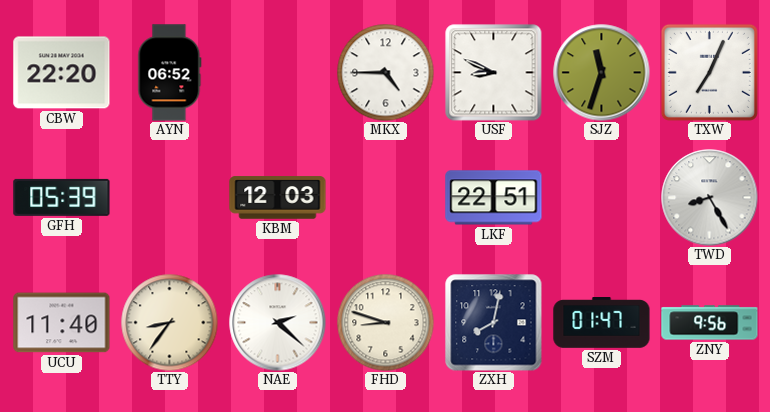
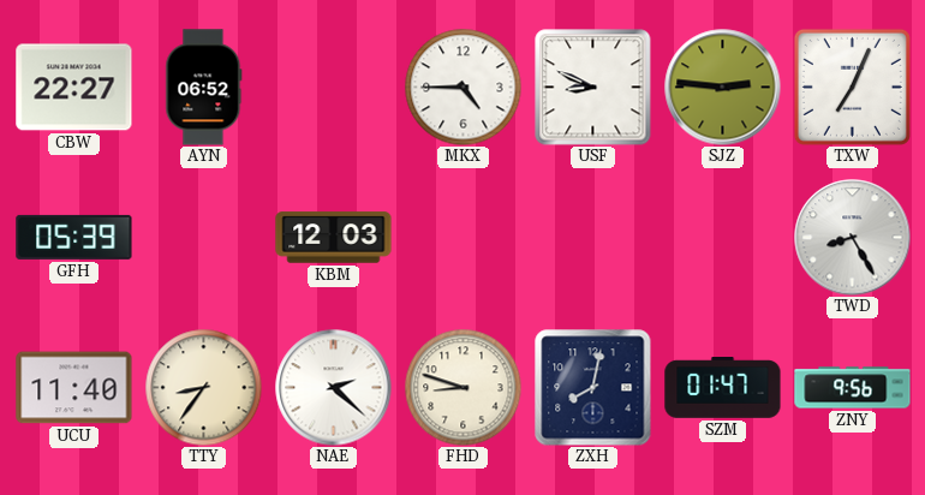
CBW: 22:20 -> 22:27
SJZ: 11:33 -> 2:46
LKF: 22:51 -> none
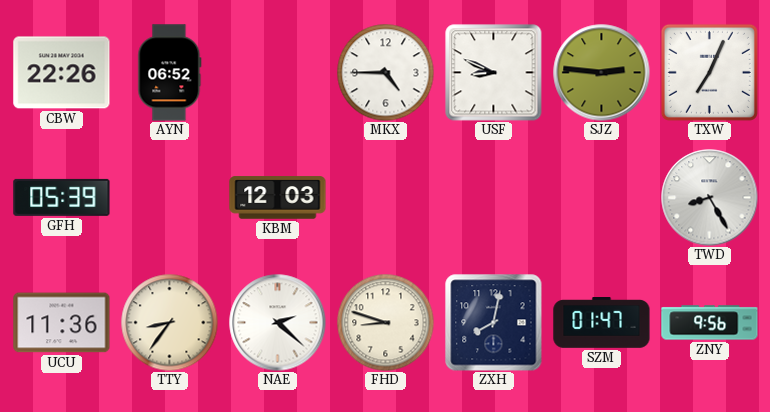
CBW: 22:27 -> 22:26
UCU: 11:40 -> 11:36
